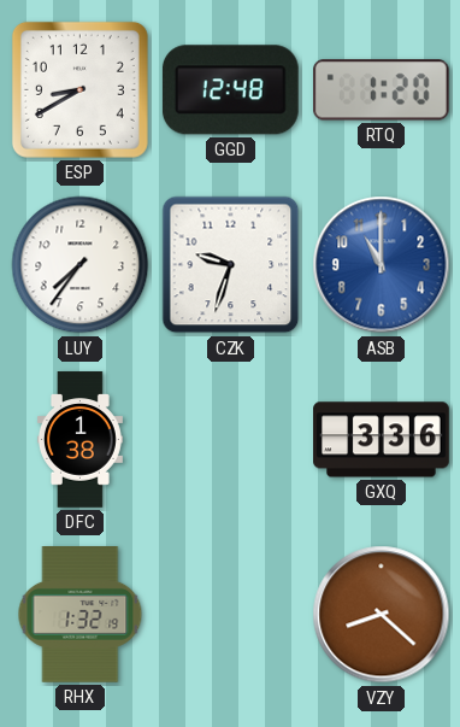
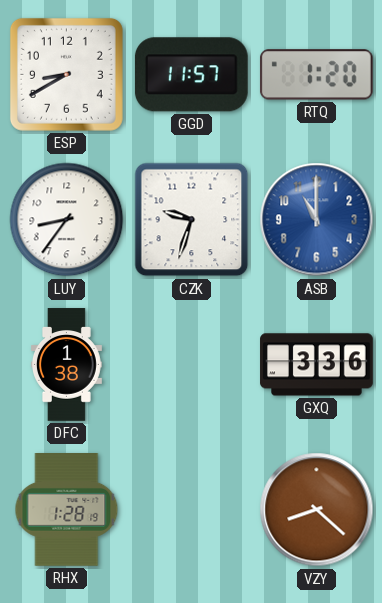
GGD: 12:48 -> 11:57
LUY: 7:36 -> 8:36
RHX: 1:32 -> 1:28
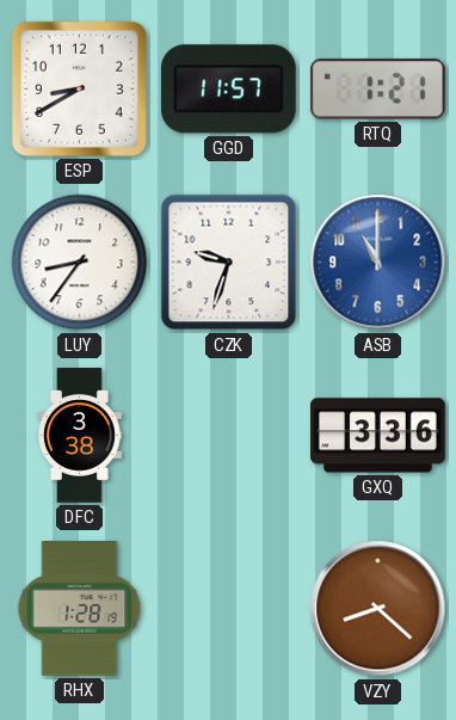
RTQ: 1:20 -> 1:21
DFC: 1:38 -> 3:38
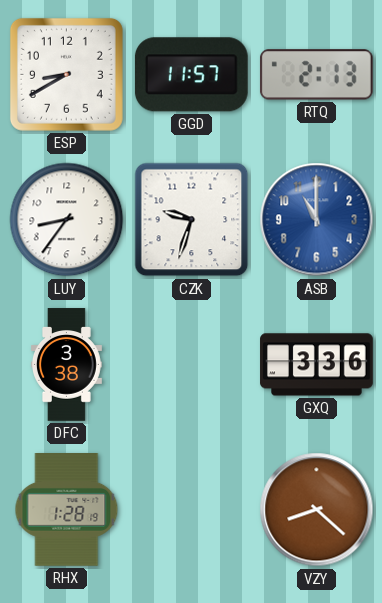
RTQ: 1:21 -> 2:13
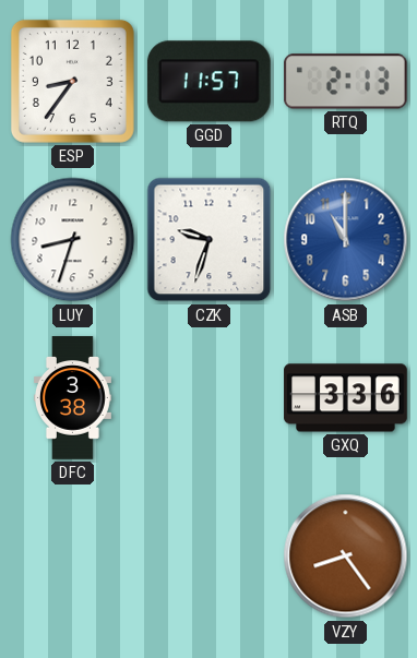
ESP: 8:40 -> 8:36
LUY: 8:36 -> 8:33
RHX: 1:28 -> none
VZY: 8:22 -> 8:24
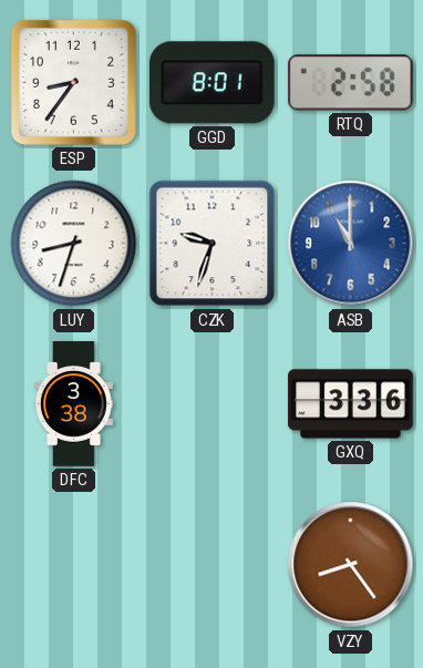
GGD: 11:57 -> 8:01
RTQ: 2:13 -> 2:58
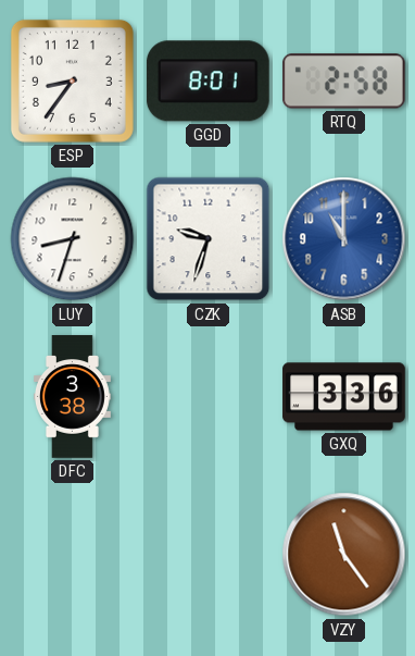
VZY: 8:24 -> 11:24
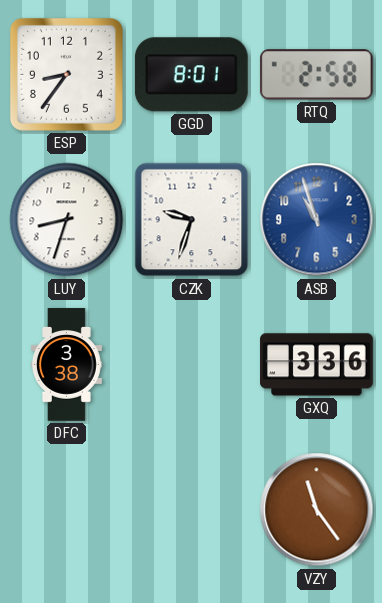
ASB: 11:00 -> 10:57
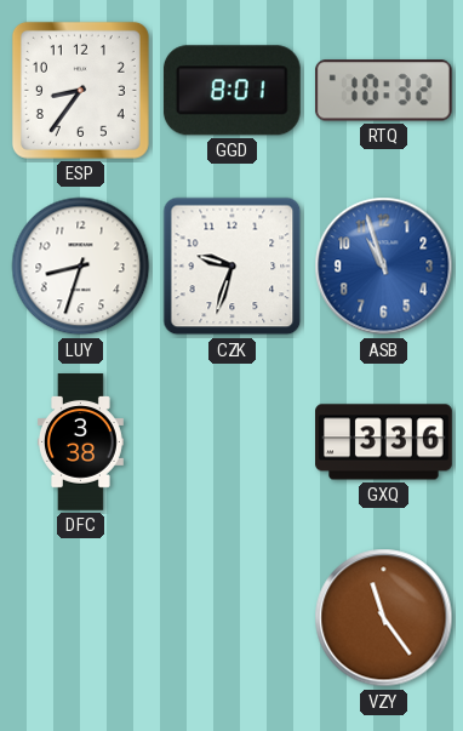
RTQ: 2:58 -> 10:32
